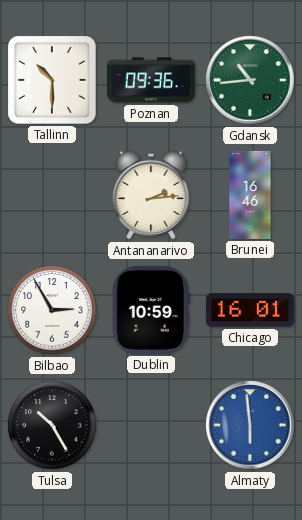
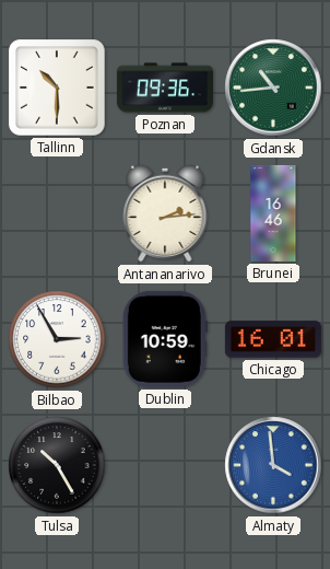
Almaty: 5:59 -> 3:59
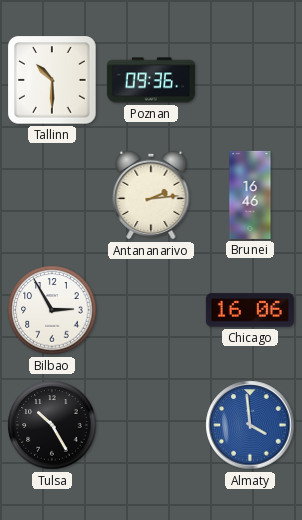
Gdansk: 10:44 -> none
Dublin: 10:59 -> none
Chicago: 16:01 -> 16:06
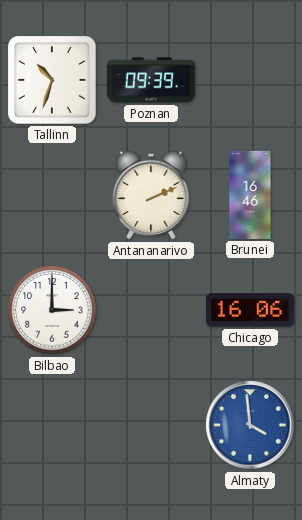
Tallinn: 10:30 -> 10:33
Poznan: 09:36 -> 09:39
Antananarivo: 2:14 -> 2:11
Bilbao: 2:55 -> 3:00
Tulsa: 10:25 -> none
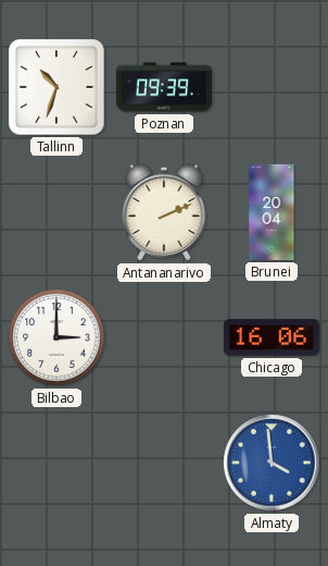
Brunei: 16:46 -> 20:04
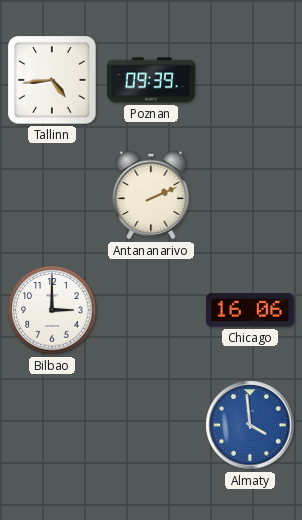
Tallinn: 10:33 -> 4:44
Brunei: 20:04 -> none
